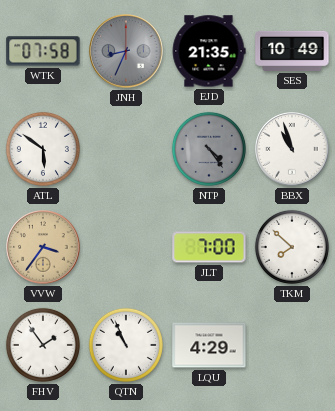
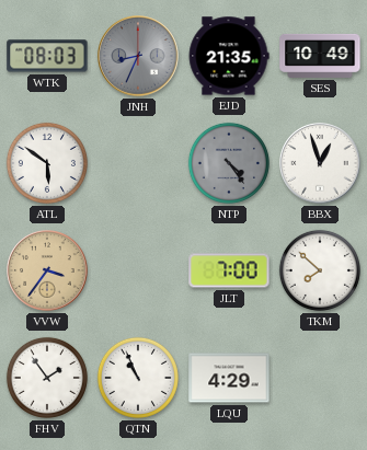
WTK: 07:58 -> 08:03
BBX: 10:57 -> 12:57
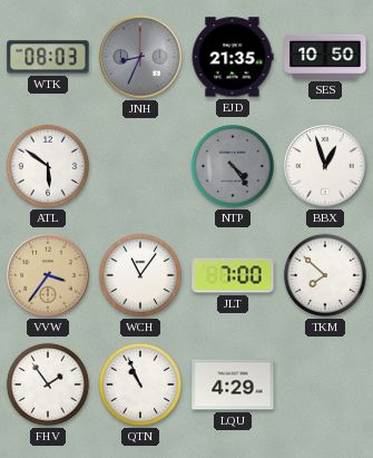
SES: 10:49 -> 10:50
WCH: none -> 11:06
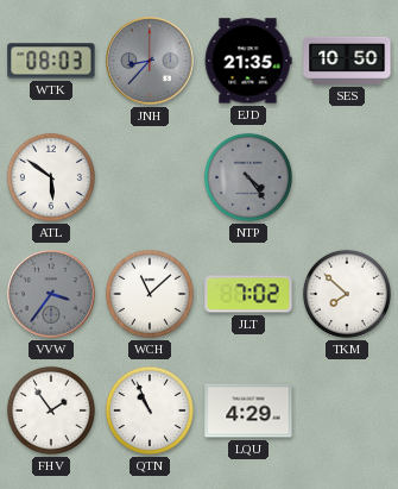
JNH: 8:34 -> 8:37
BBX: 12:57 -> none
VVW dial: champagne -> grey
WCH: 11:06 -> 11:08
JLT: 7:00 -> 7:02
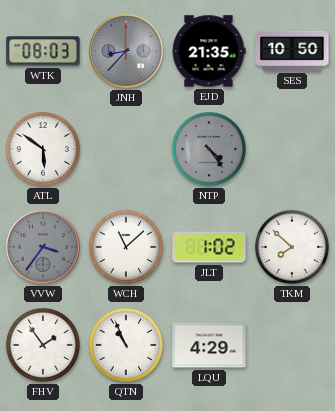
JLT: 7:02 -> 1:02
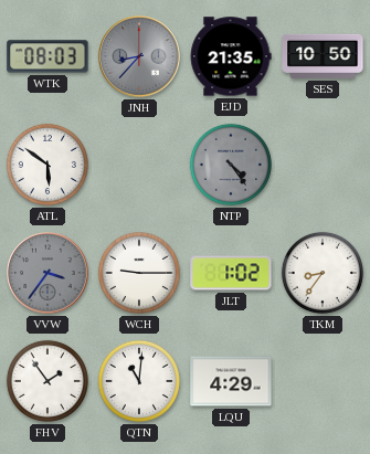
WCH: 11:08 -> 9:15
TKM: 7:52 -> 8:36
QTN: 10:56 -> 11:01
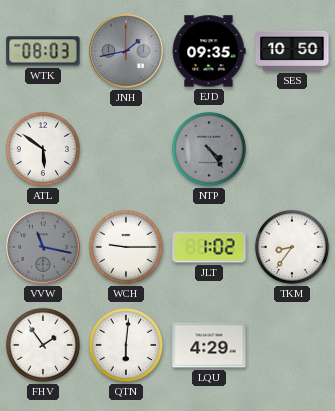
JNH: 8:37 -> 1:43
EJD: 21:35 -> 09:35
VVW: 3:36 -> 11:17
QTN: 11:01 -> 6:01
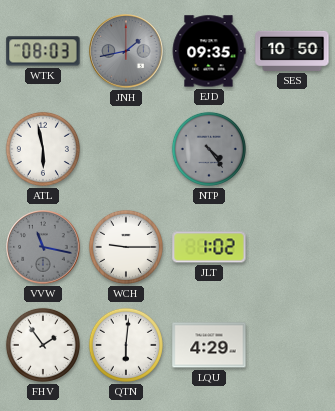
ATL: 5:51 -> 5:58
TKM: 8:36 -> none
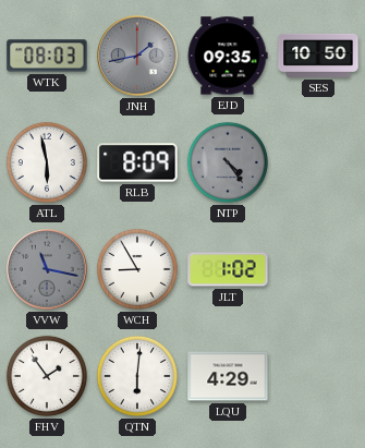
RLB: none -> 8:09
WCH: 9:15 -> 8:55
